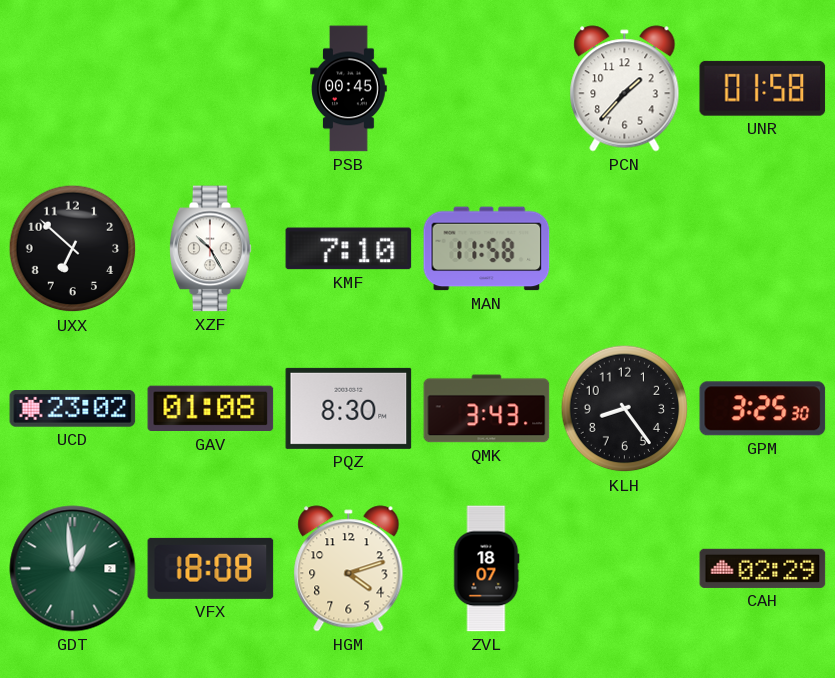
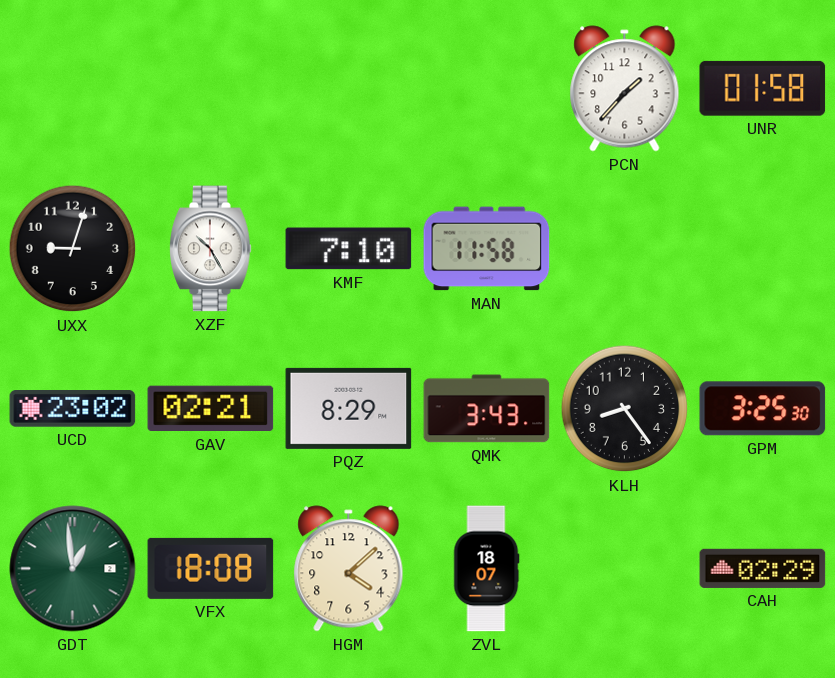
PSB: 00:45 -> none
UXX: 6:52 -> 9:03
GAV: 01:08 -> 02:21
PQZ: 8:30 -> 8:29
HGM: 4:12 -> 4:08
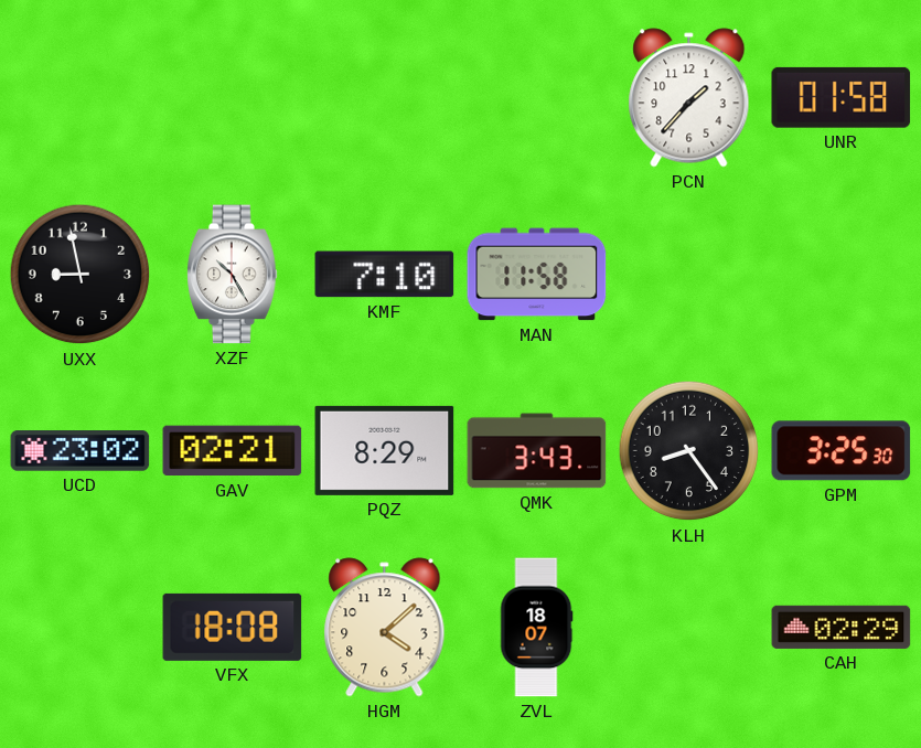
UXX: 9:03 -> 8:58
GDT: 12:59 -> none
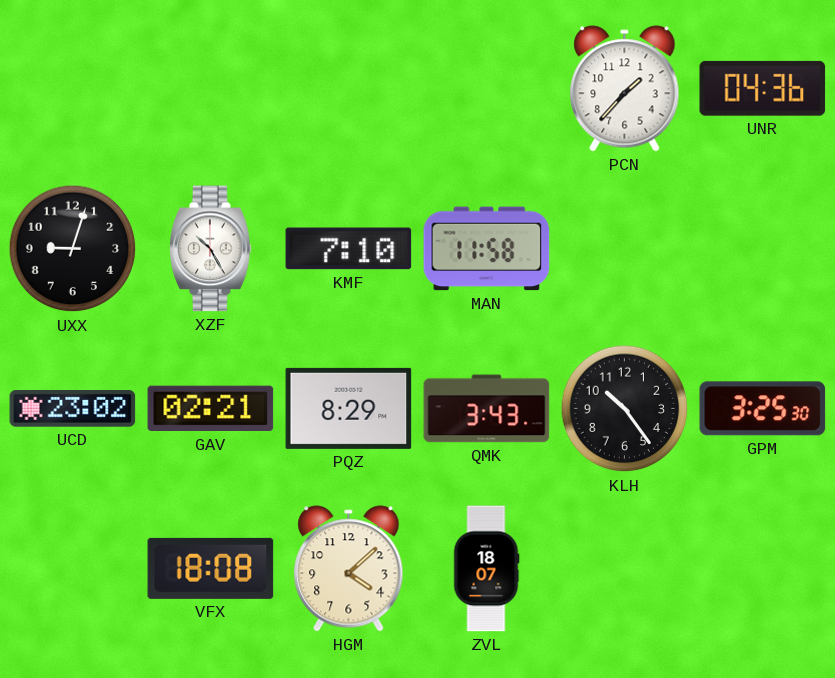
UNR: 01:58 -> 04:36
UXX: 8:58 -> 9:03
KLH: 8:24 -> 10:24
CAH: 02:29 -> none
